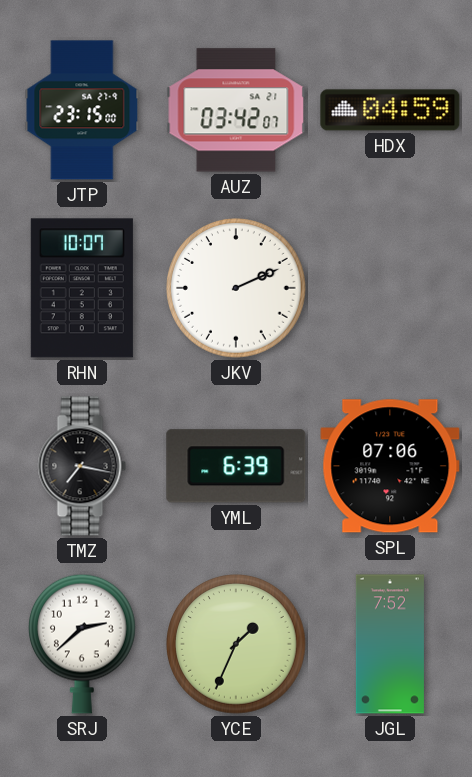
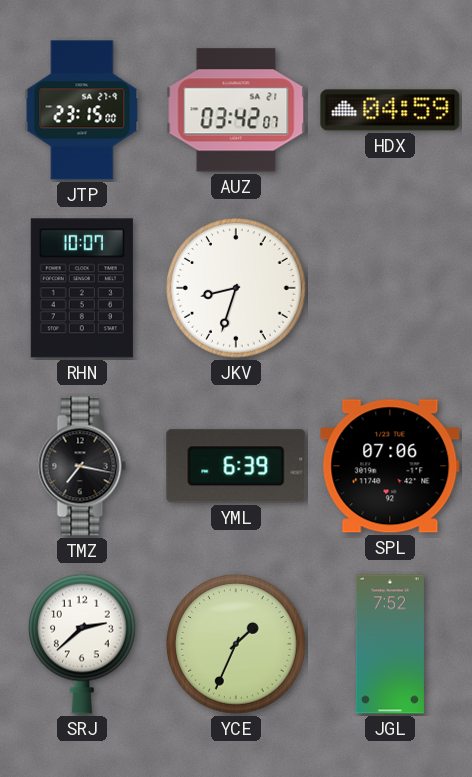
JKV: 2:11 -> 8:33
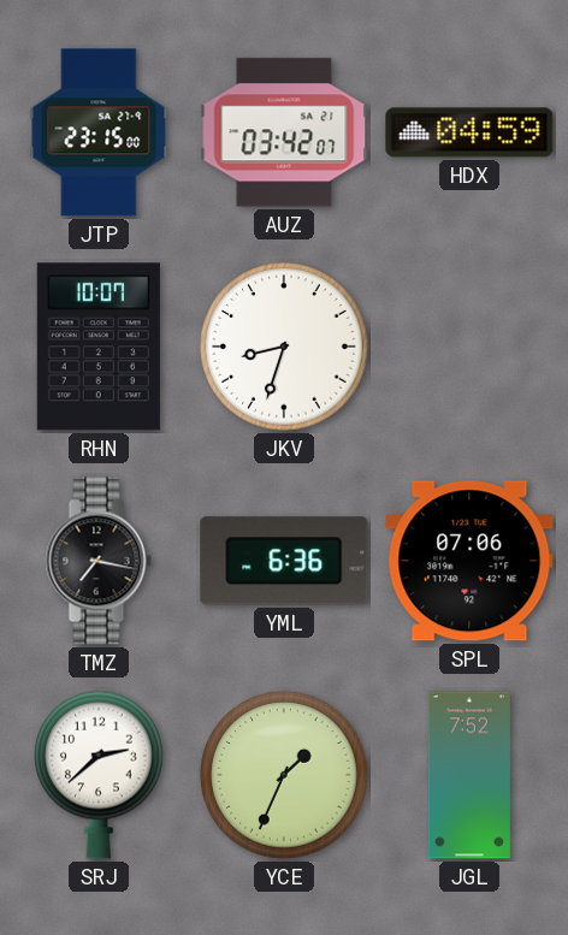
YML: 6:39 -> 6:36
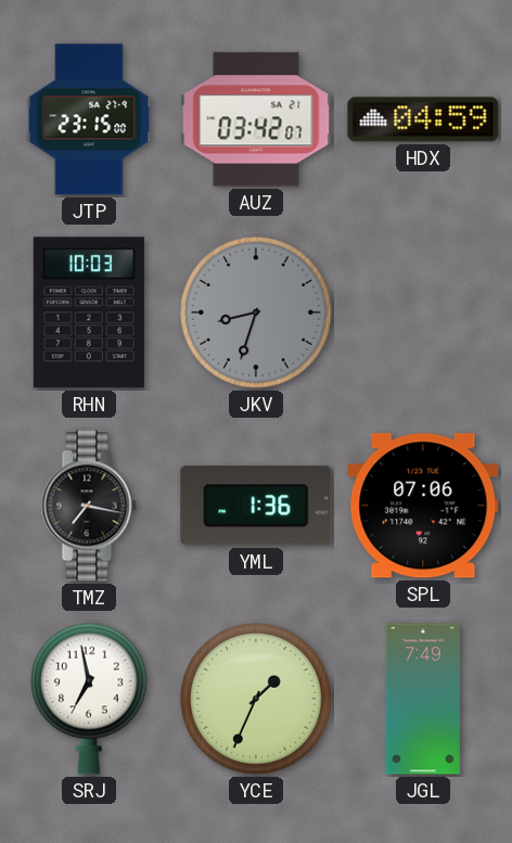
RHN: 10:07 -> 10:03
JKV dial: white -> grey
YML: 6:36 -> 1:36
SRJ: 2:38 -> 6:58
JGL: 7:52 -> 7:49
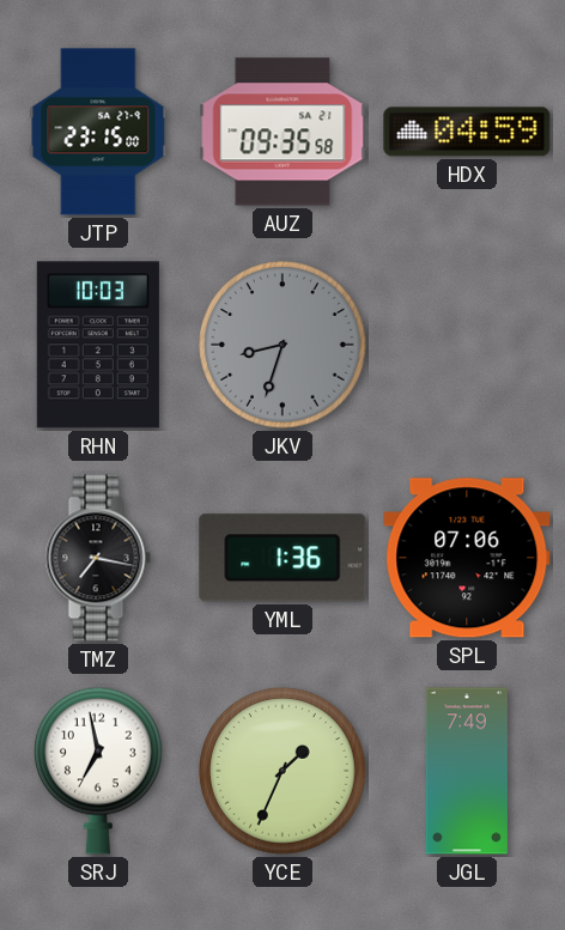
AUZ: 03:42 -> 09:35
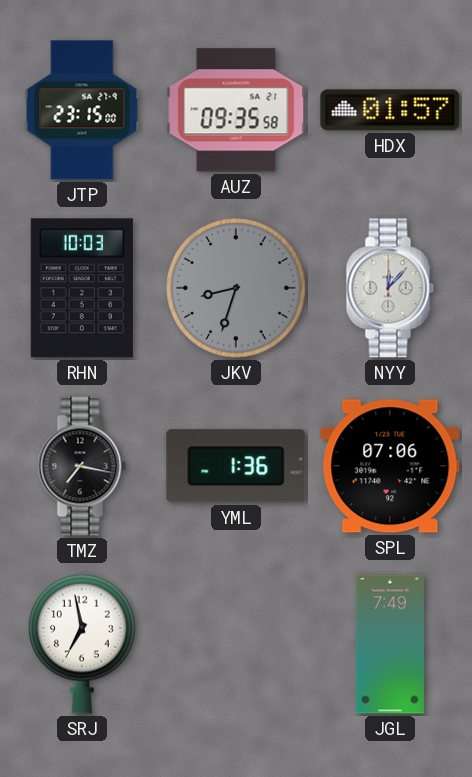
HDX: 04:59 -> 01:57
NYY: none -> 12:07
YCE: 1:34 -> none
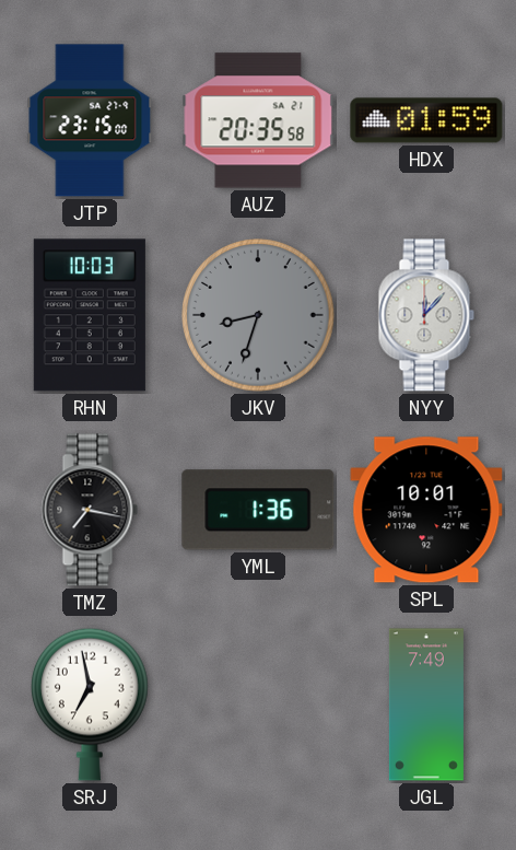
AUZ: 09:35 -> 20:35
HDX: 01:57 -> 01:59
SPL: 07:06 -> 10:01
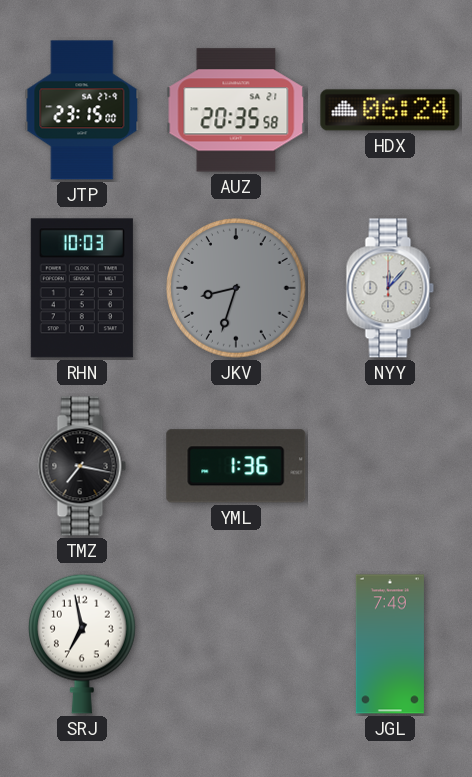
HDX: 01:59 -> 06:24
SPL: 10:01 -> none
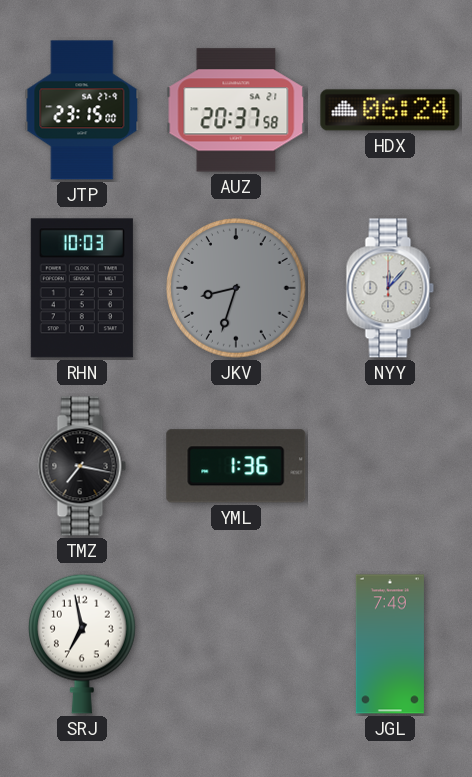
AUZ: 20:35 -> 20:37
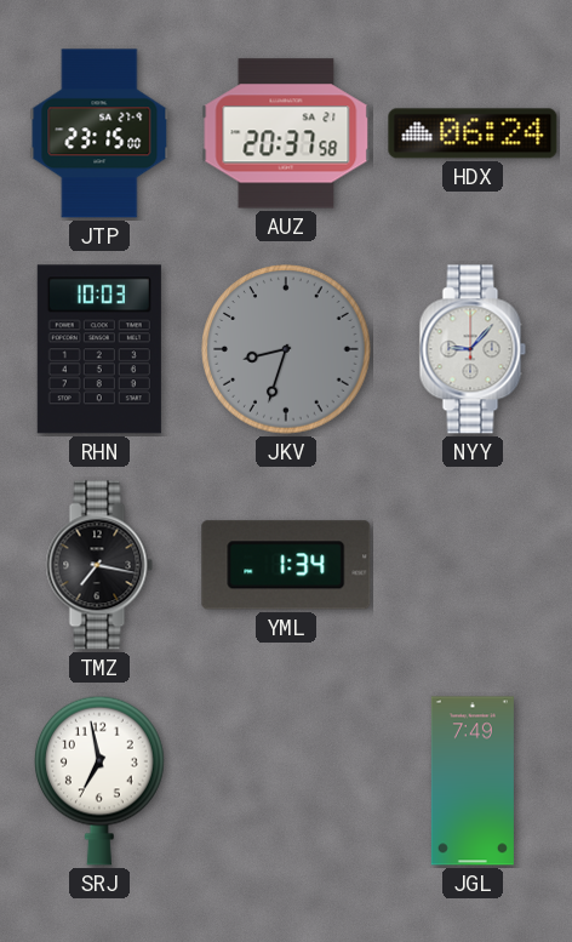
NYY: 12:07 -> 9:07
YML: 1:36 -> 1:34
